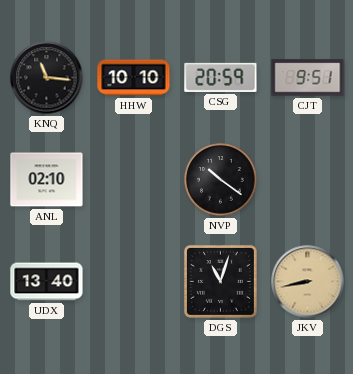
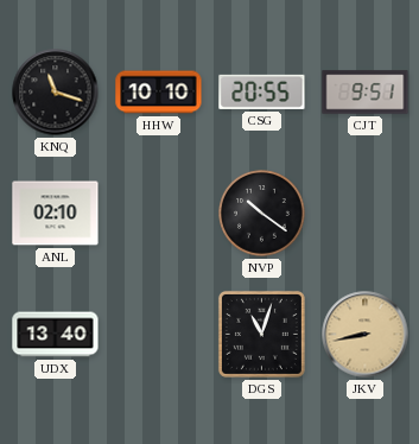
KNQ: 11:16 -> 11:18
CSG: 20:59 -> 20:55
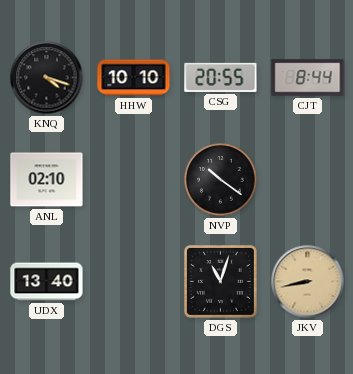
KNQ: 11:18 -> 4:18
CJT: 9:51 -> 8:44
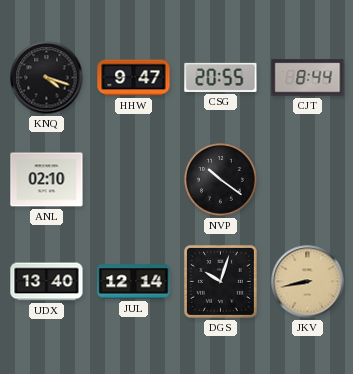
HHW: 10:10 -> 9:47
JUL: none -> 12:14
DGS: 11:03 -> 10:03
